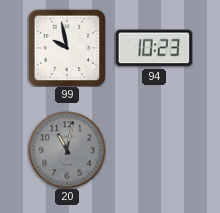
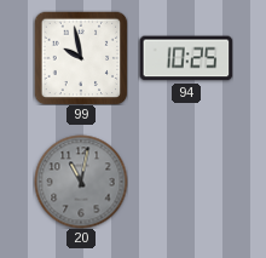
94: 10:23 -> 10:25
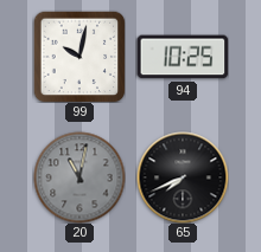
99: 9:58 -> 10:02
65: none -> 7:41
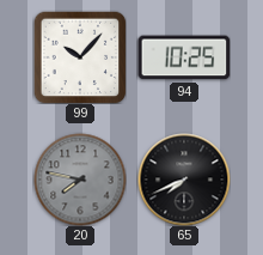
99: 10:02 -> 10:07
20: 11:02 -> 7:47
